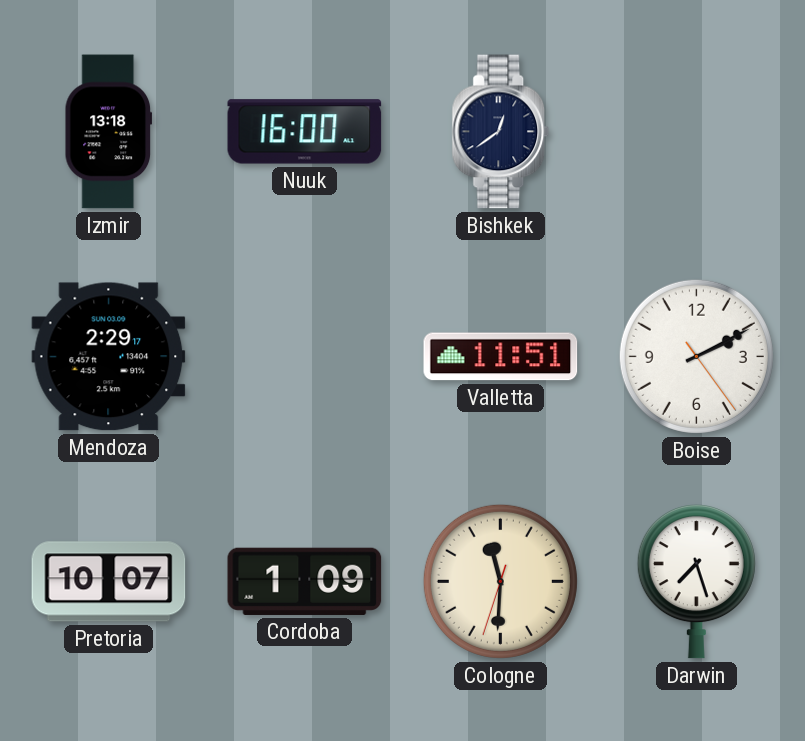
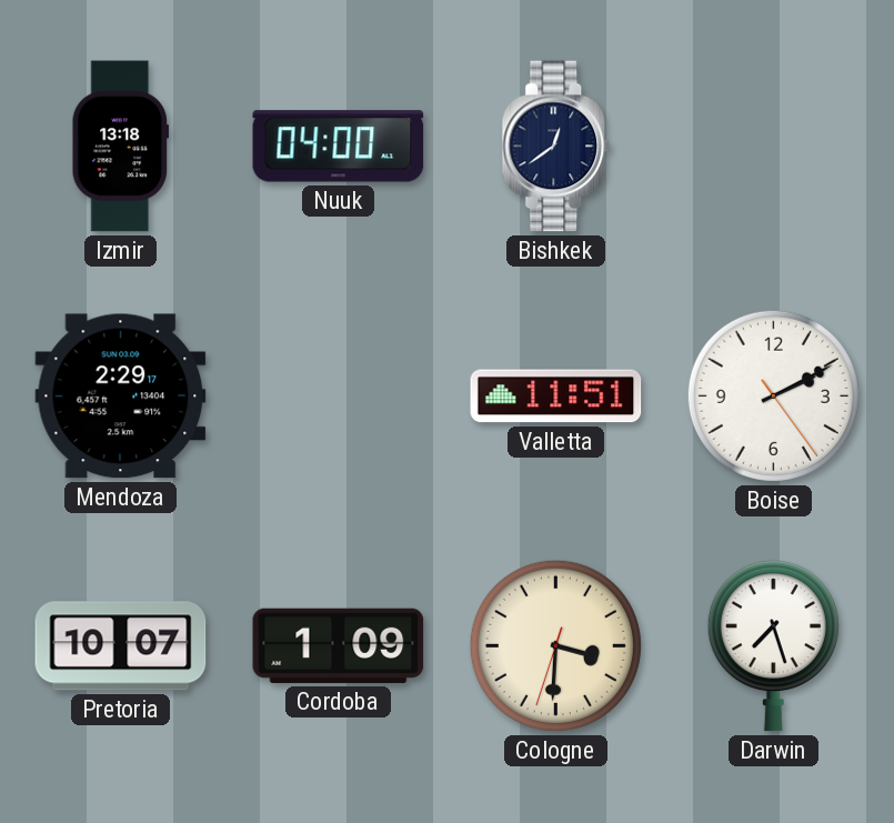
Nuuk: 16:00 -> 04:00
Cologne: 11:30 -> 3:30
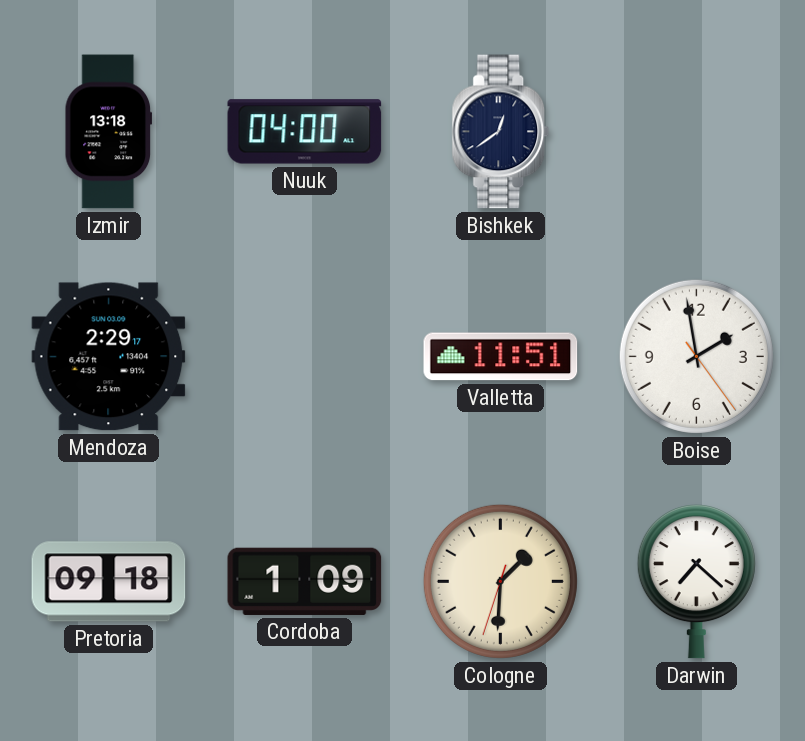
Boise: 2:10 -> 1:58
Pretoria: 10:07 -> 09:18
Cologne: 3:30 -> 1:30
Darwin: 7:27 -> 7:22
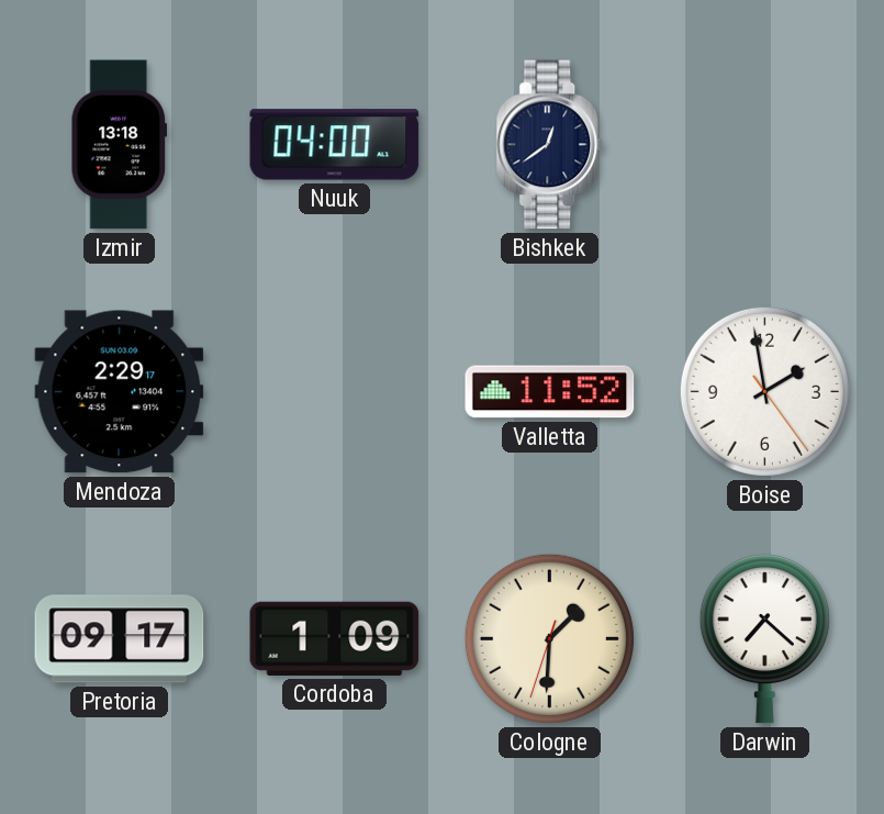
Valletta: 11:51 -> 11:52
Pretoria: 09:18 -> 09:17
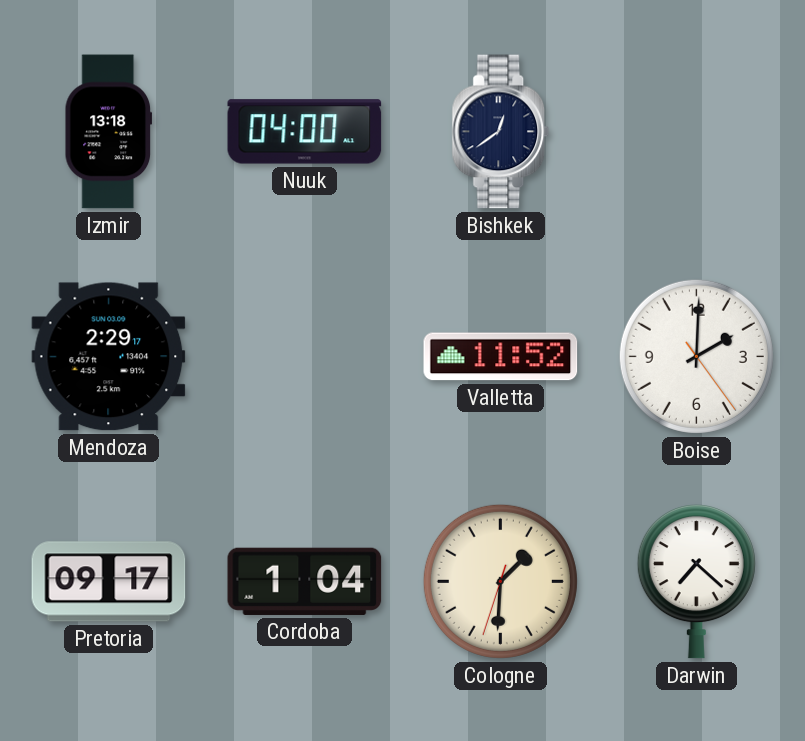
Boise: 1:58 -> 2:00
Cordoba: 1:09 -> 1:04
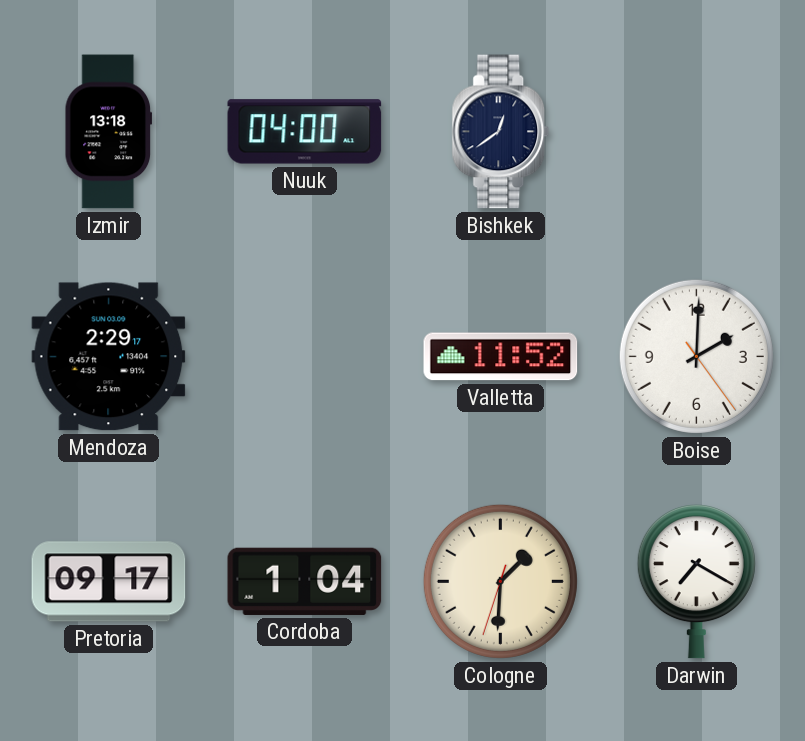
Darwin: 7:22 -> 7:20
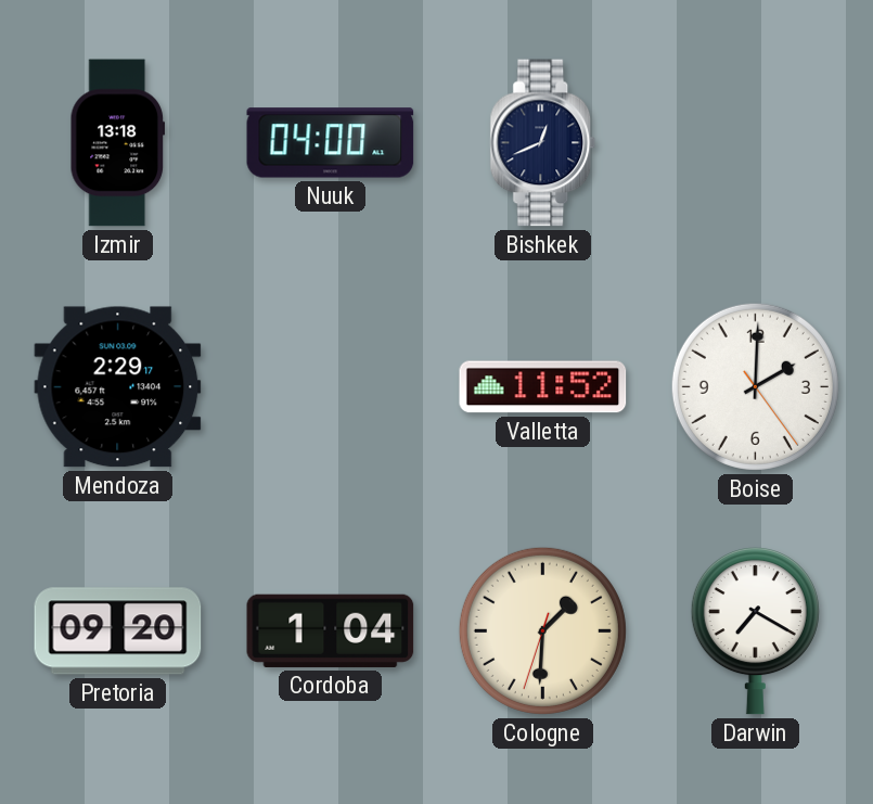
Bishkek: 12:39 -> 12:41
Pretoria: 09:17 -> 09:20
